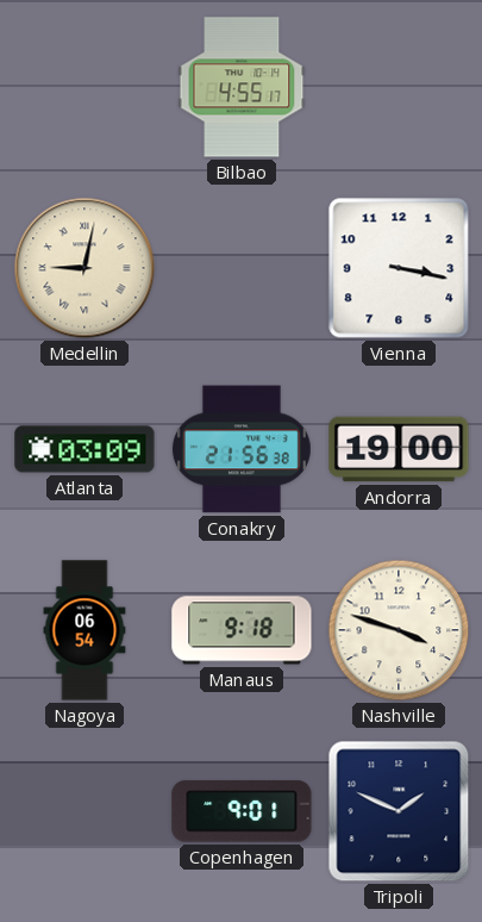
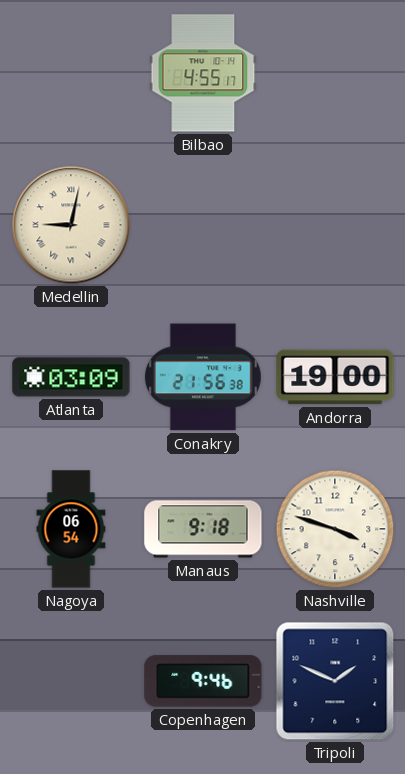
Vienna: 3:17 -> none
Copenhagen: 9:01 -> 9:46
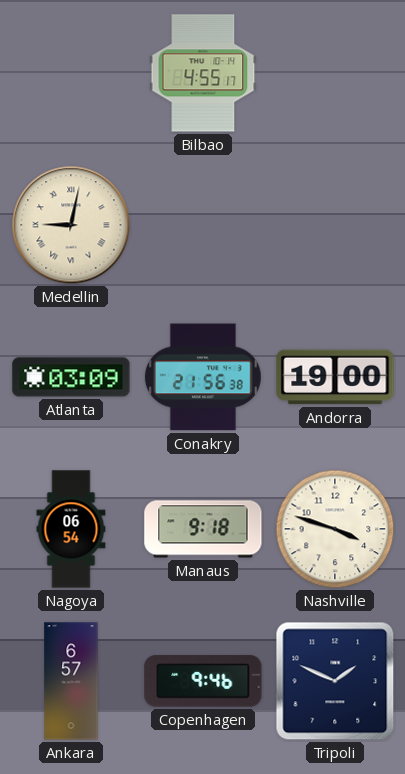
Ankara: none -> 6:57
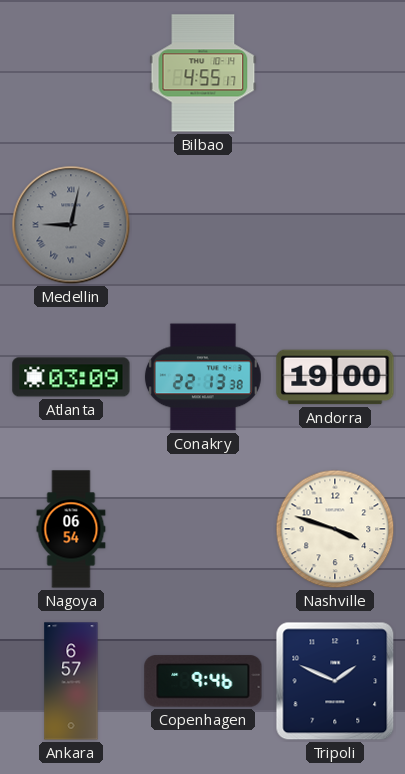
Medellin dial: cream -> grey
Conakry: 21:56 -> 22:13
Manaus: 9:18 -> none
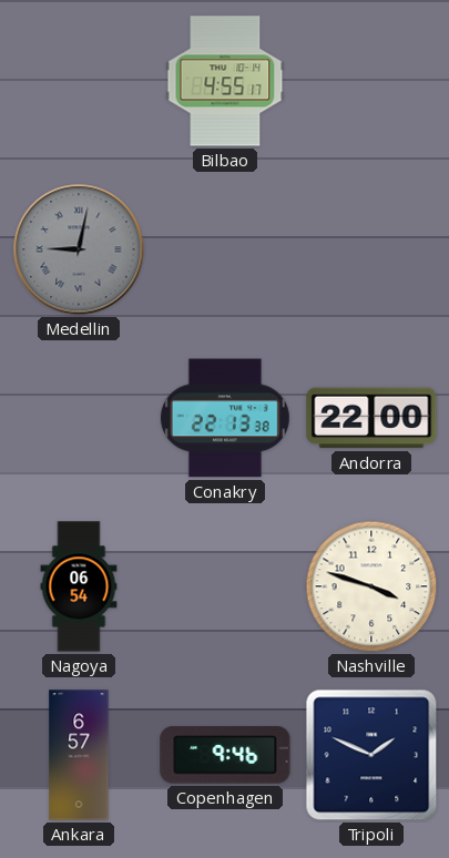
Atlanta: 03:09 -> none
Andorra: 19:00 -> 22:00
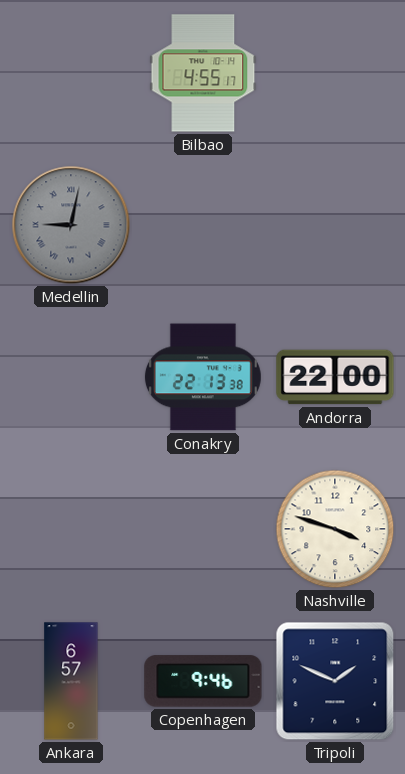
Nagoya: 06:54 -> none
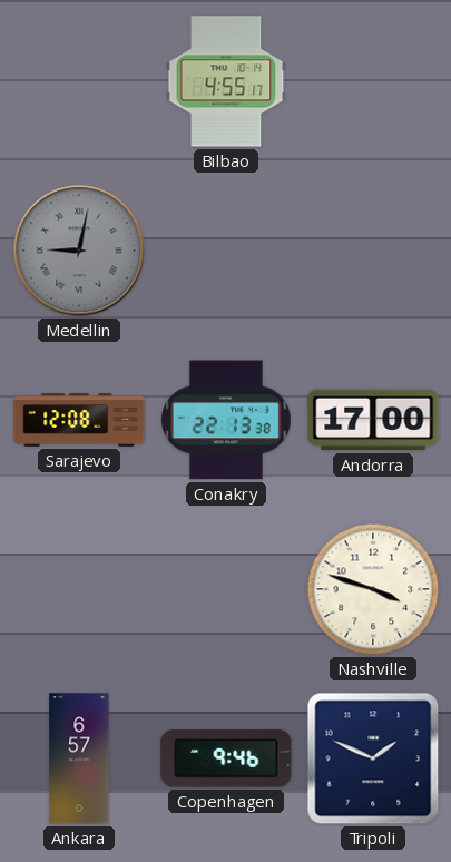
Sarajevo: none -> 12:08
Andorra: 22:00 -> 17:00
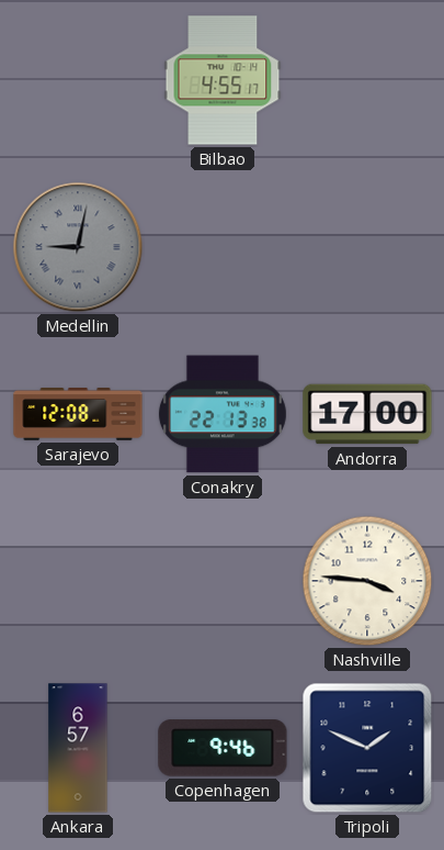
Nashville: 3:48 -> 3:46
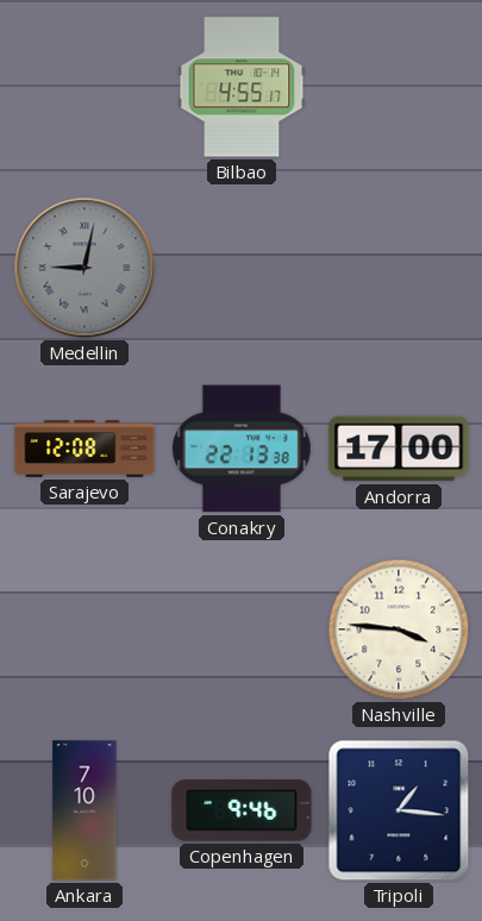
Ankara: 6:57 -> 7:10
Tripoli: 1:49 -> 1:16
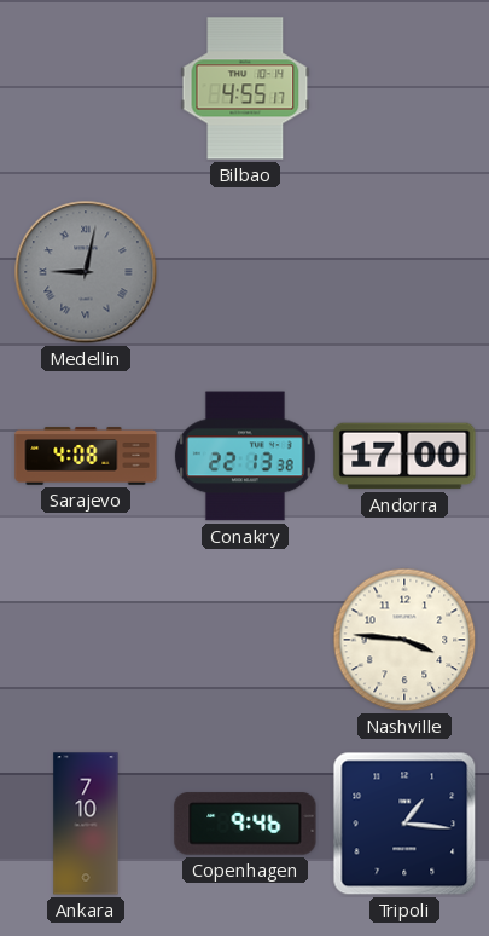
Sarajevo: 12:08 -> 4:08
